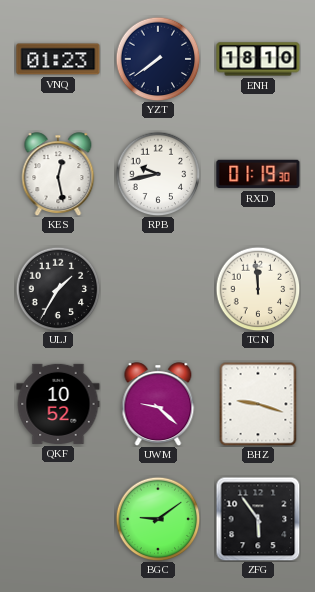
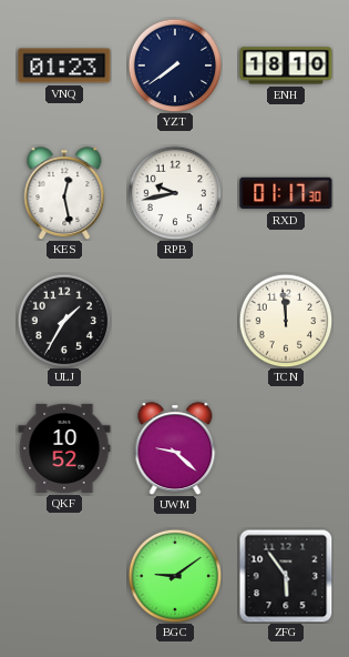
RXD: 01:19 -> 01:17
BHZ: 9:18 -> none
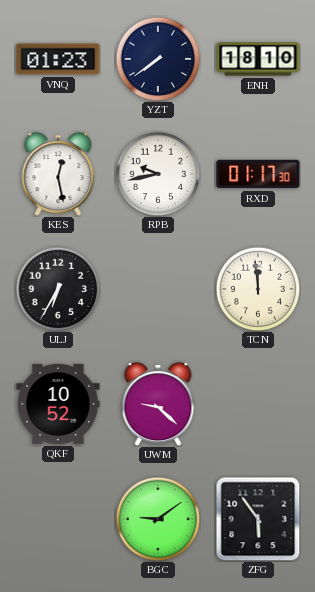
ULJ: 1:35 -> 6:35
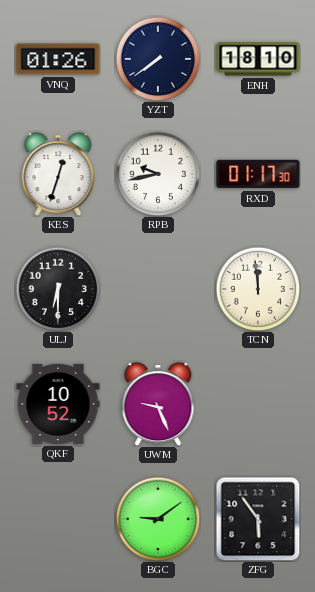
VNQ: 01:23 -> 01:26
KES: 12:28 -> 12:33
ULJ: 6:35 -> 6:30
UWM: 9:22 -> 9:26
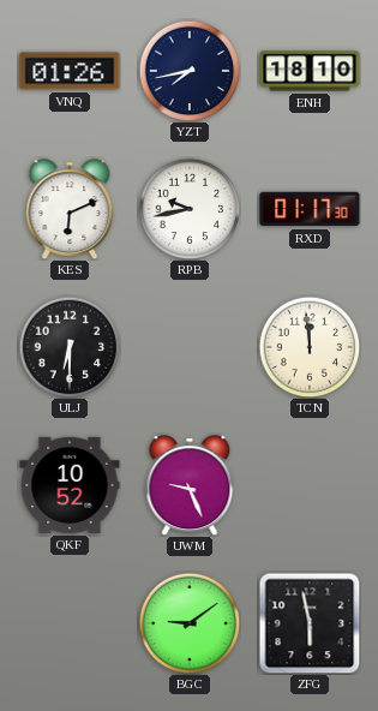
YZT: 7:39 -> 7:43
KES: 12:33 -> 6:11
ZFG: 5:54 -> 5:58
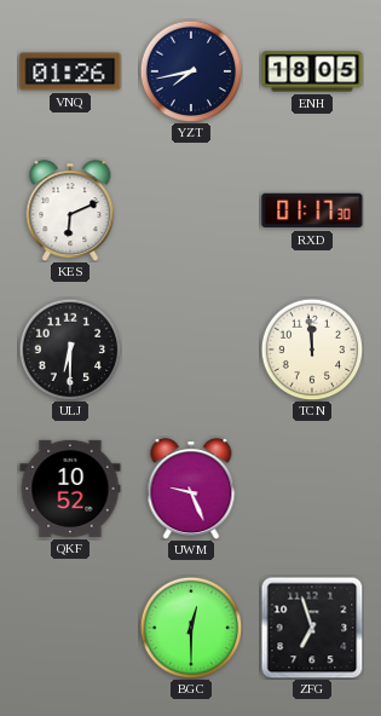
ENH: 18:10 -> 18:05
RPB: 9:43 -> none
BGC: 9:09 -> 12:30
ZFG: 5:58 -> 6:57
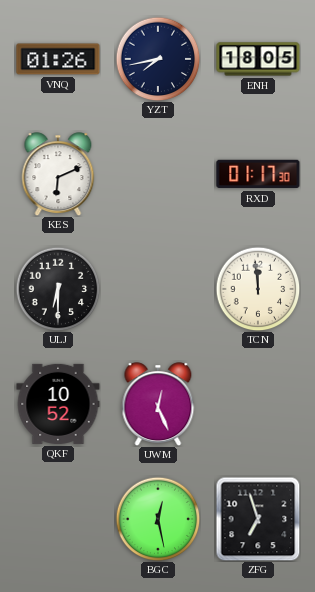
UWM: 9:26 -> 12:26
BGC: 12:30 -> 12:28
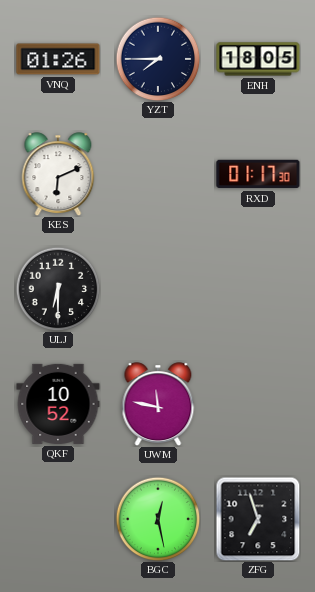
YZT: 7:43 -> 7:45
TCN: 11:59 -> none
UWM: 12:26 -> 11:47
